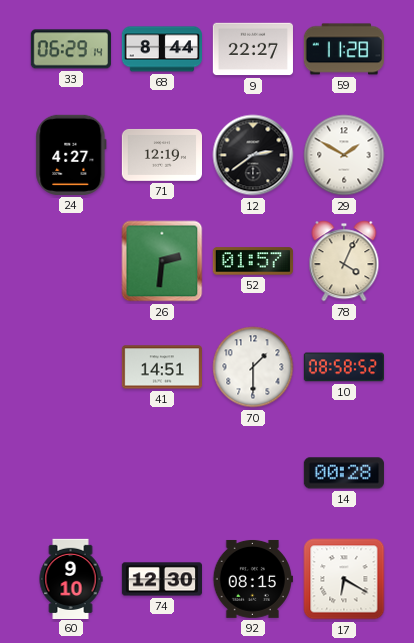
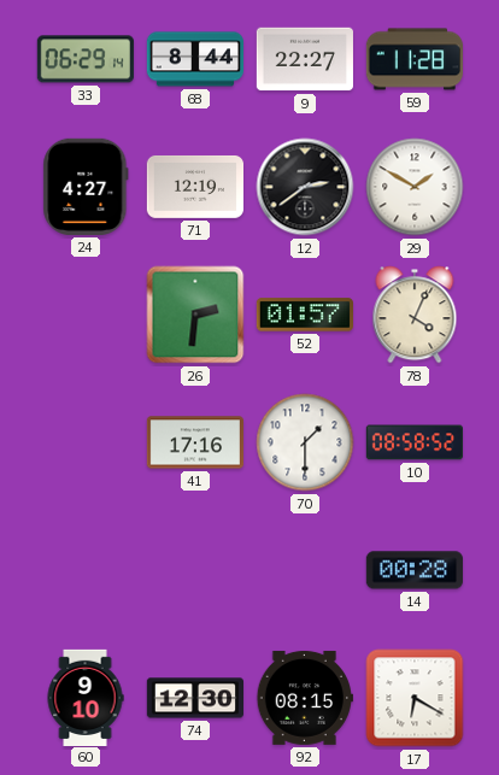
41: 14:51 -> 17:16
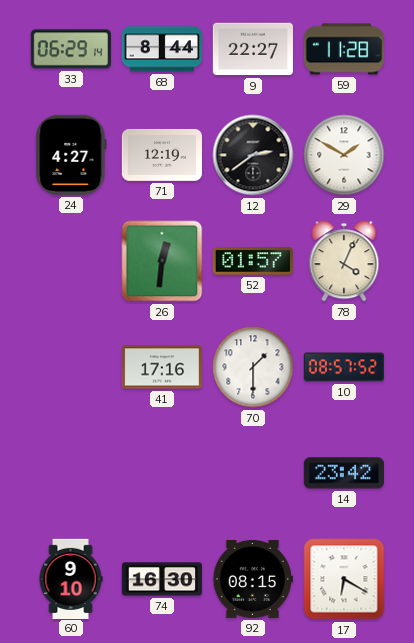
26: 2:31 -> 12:31
10: 08:58 -> 08:57
14: 00:28 -> 23:42
74: 12:30 -> 16:30
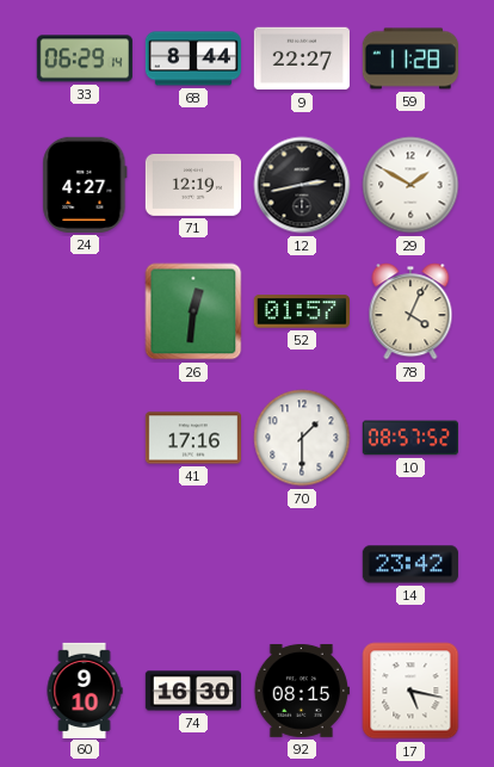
12: 2:39 -> 2:43
17: 6:20 -> 5:17
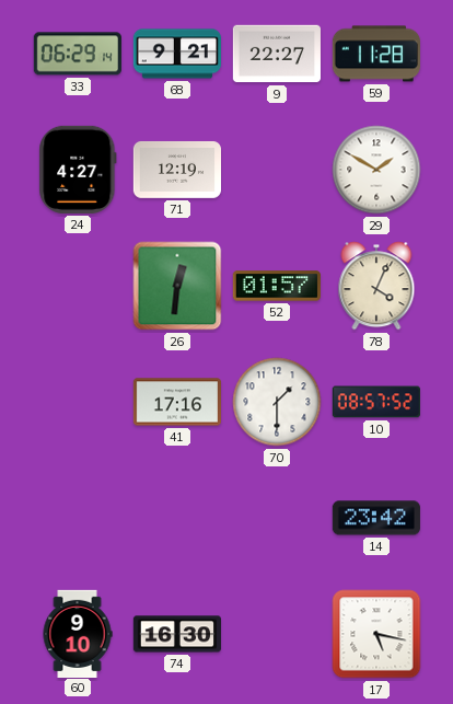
68: 8:44 -> 9:21
12: 2:43 -> none
92: 08:15 -> none
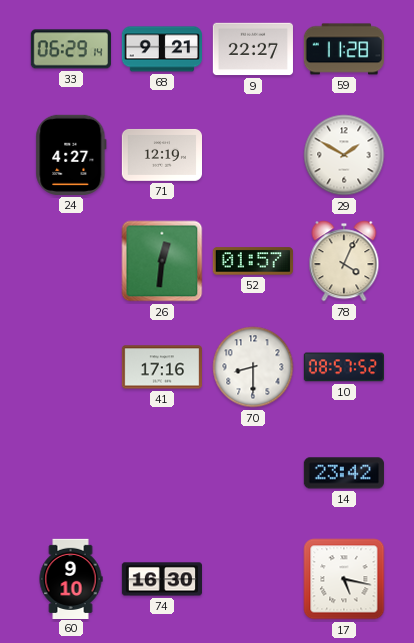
70: 1:30 -> 8:30
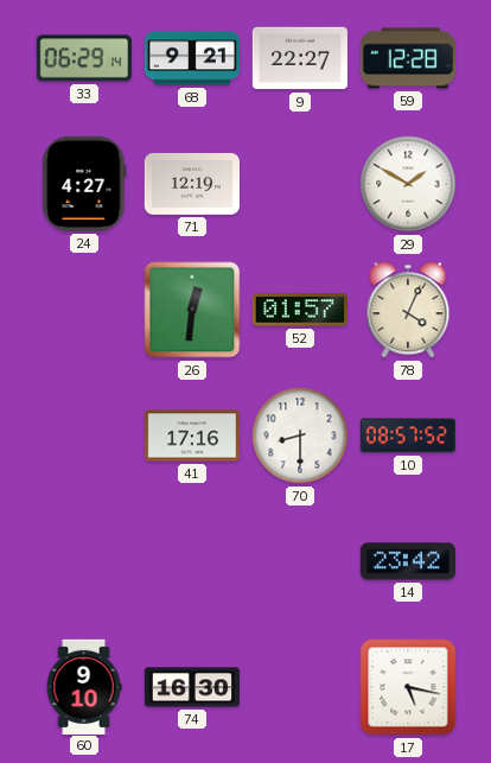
59: 11:28 -> 12:28
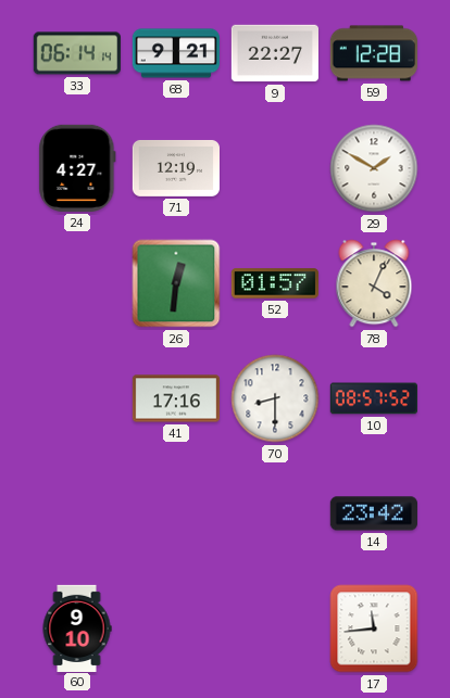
33: 06:29 -> 06:14
74: 16:30 -> none
17: 5:17 -> 11:44
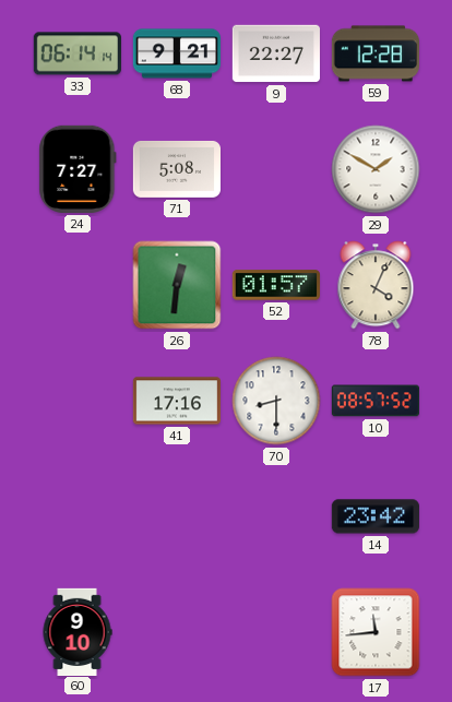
24: 4:27 -> 7:27
71: 12:19 -> 5:08
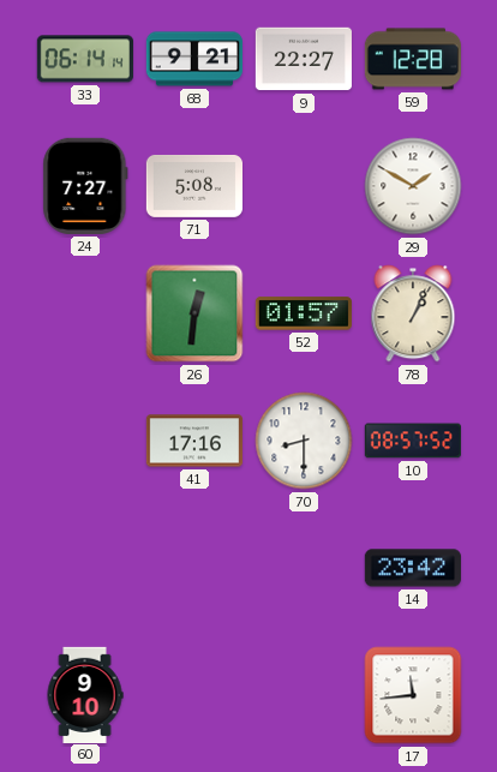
78: 4:04 -> 1:04
